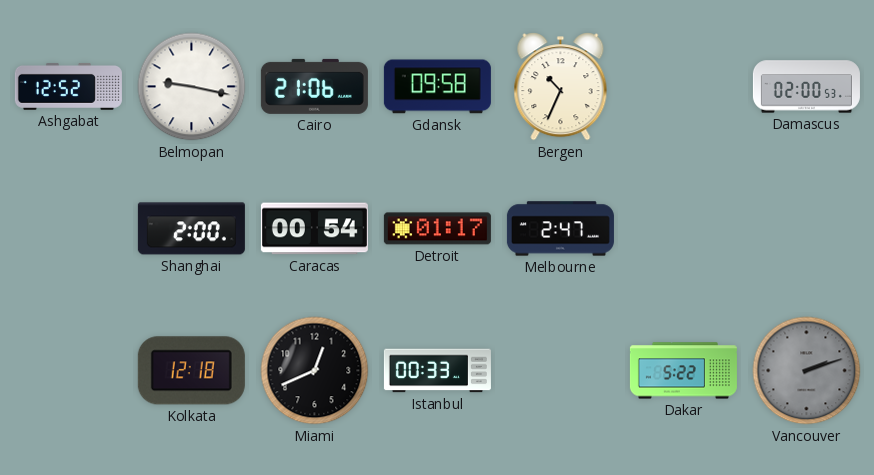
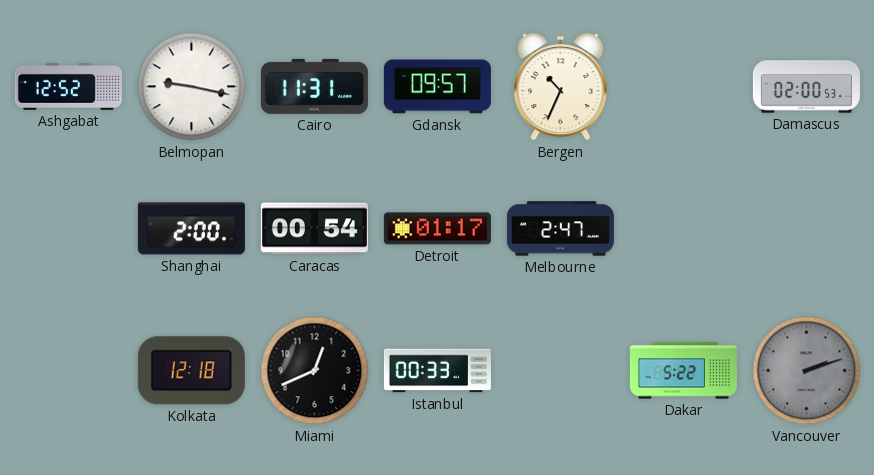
Cairo: 21:06 -> 11:31
Gdansk: 09:58 -> 09:57
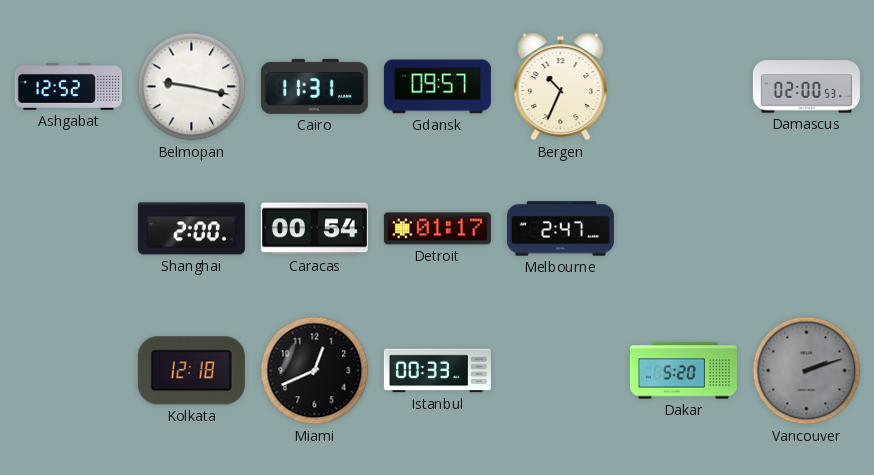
Dakar: 5:22 -> 5:20
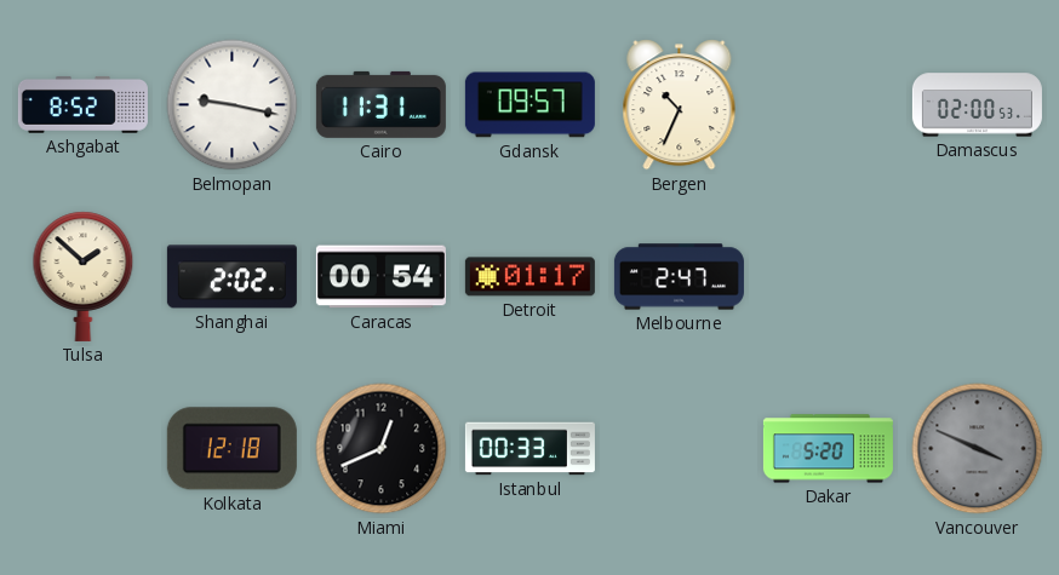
Ashgabat: 12:52 -> 8:52
Tulsa: none -> 1:52
Shanghai: 2:00 -> 2:02
Vancouver: 2:12 -> 3:49
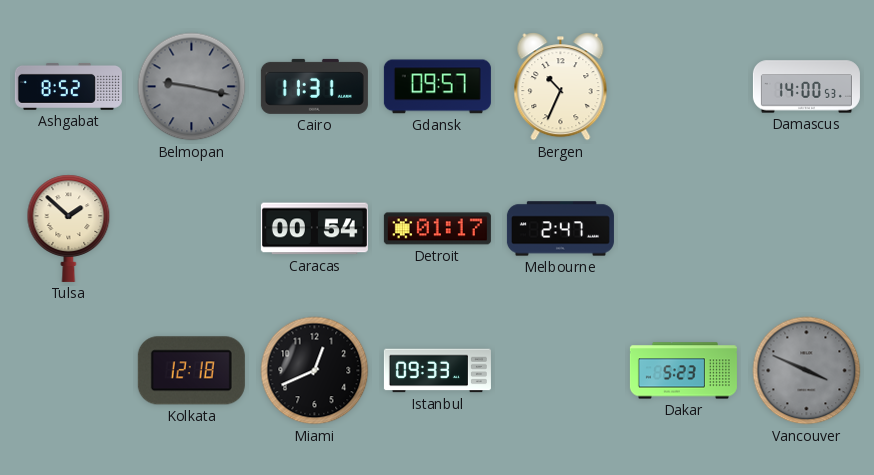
Belmopan dial: white -> grey
Damascus: 02:00 -> 14:00
Shanghai: 2:02 -> none
Istanbul: 00:33 -> 09:33
Dakar: 5:20 -> 5:23
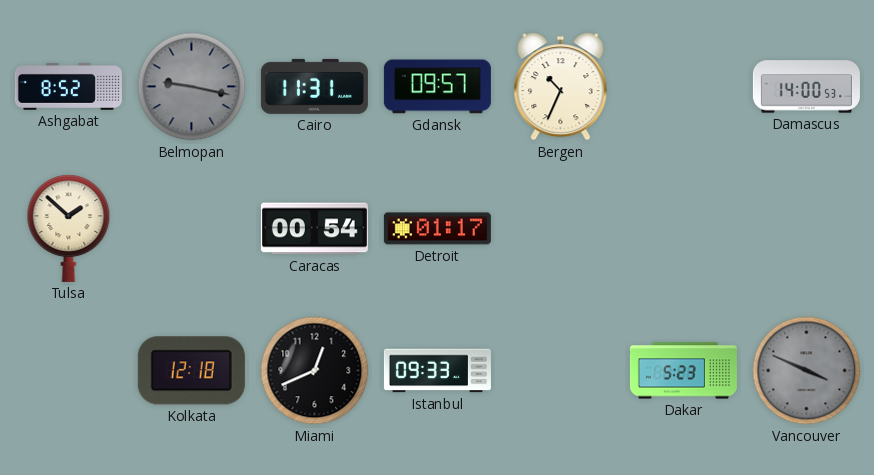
Melbourne: 2:47 -> none
